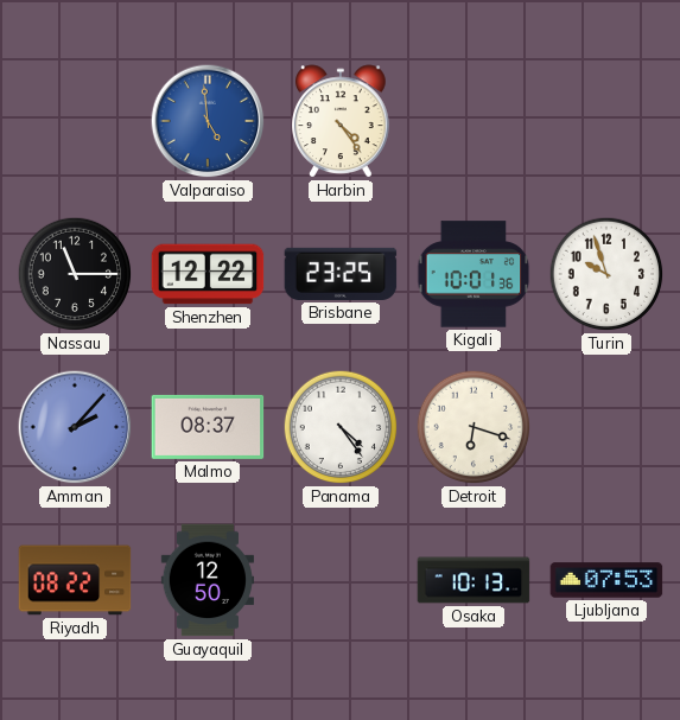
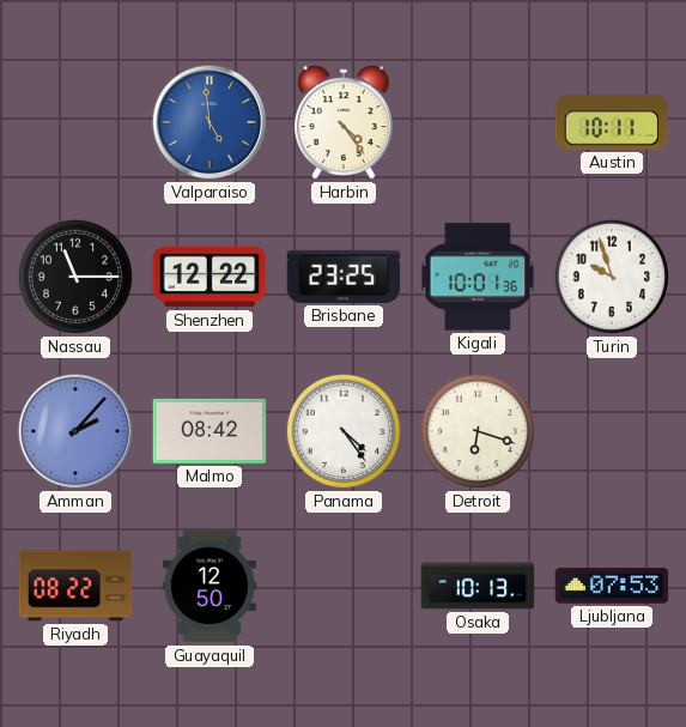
Austin: none -> 10:11
Malmo: 08:37 -> 08:42
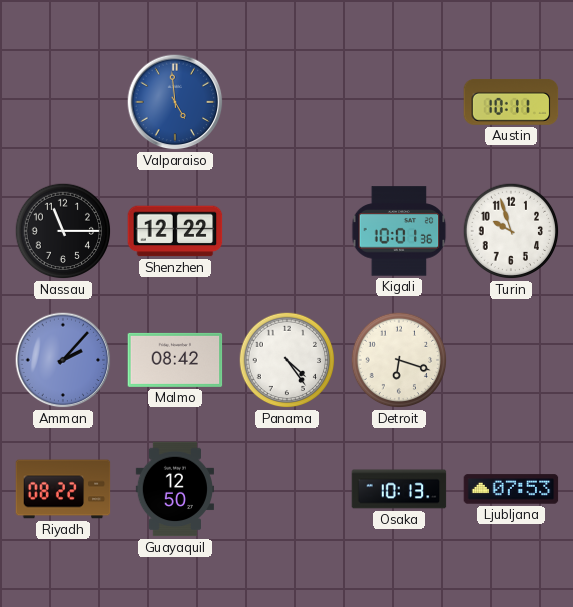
Harbin: 4:24 -> none
Brisbane: 23:25 -> none
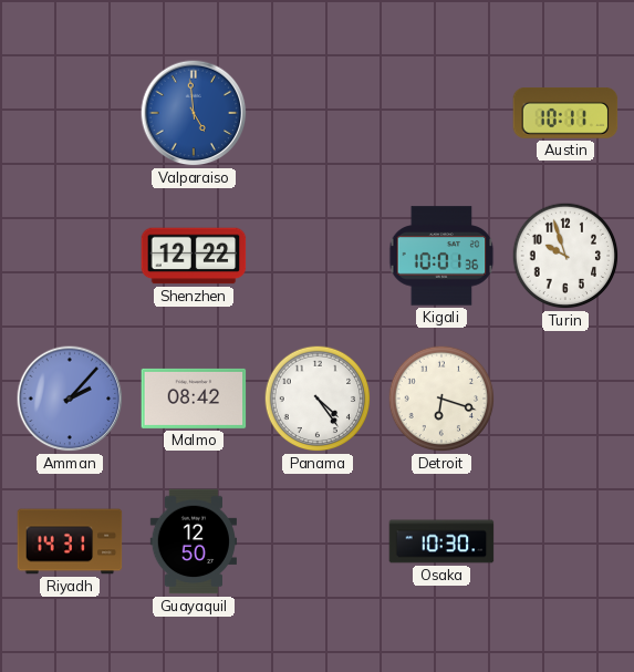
Nassau: 11:15 -> none
Riyadh: 08:22 -> 14:31
Osaka: 10:13 -> 10:30
Ljubljana: 07:53 -> none
